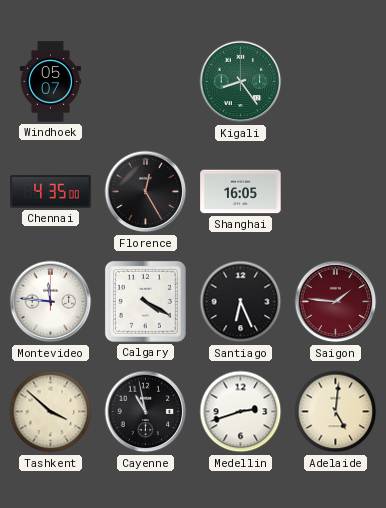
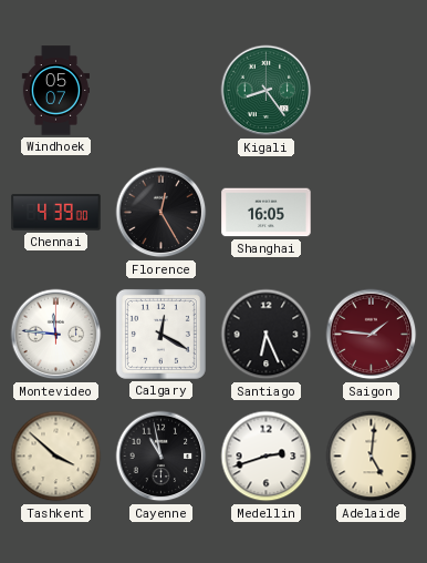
Chennai: 4:35 -> 4:39
Calgary: 4:20 -> 12:20
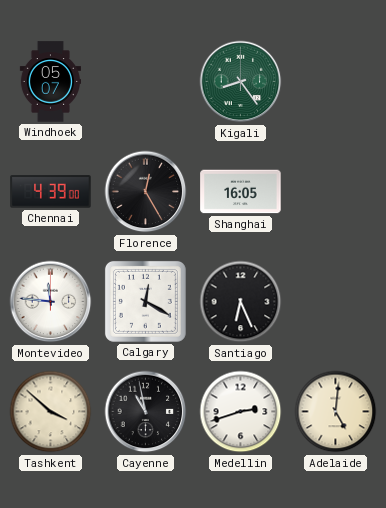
Saigon: 1:46 -> none
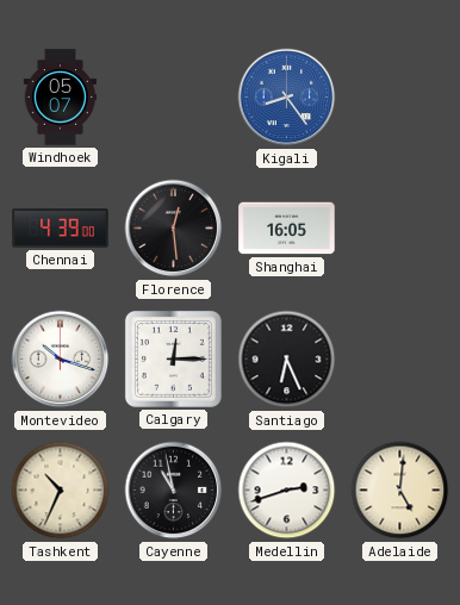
Kigali dial: green -> blue
Florence: 12:25 -> 12:29
Montevideo: 11:46 -> 10:18
Calgary: 12:20 -> 12:15
Tashkent: 3:52 -> 10:34
